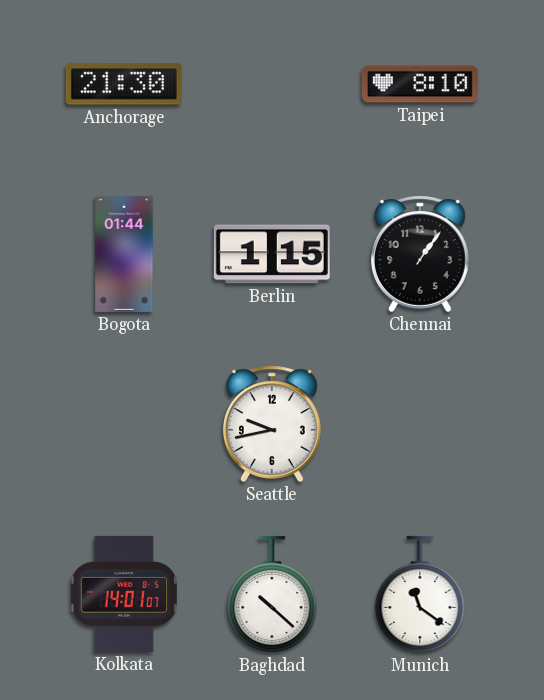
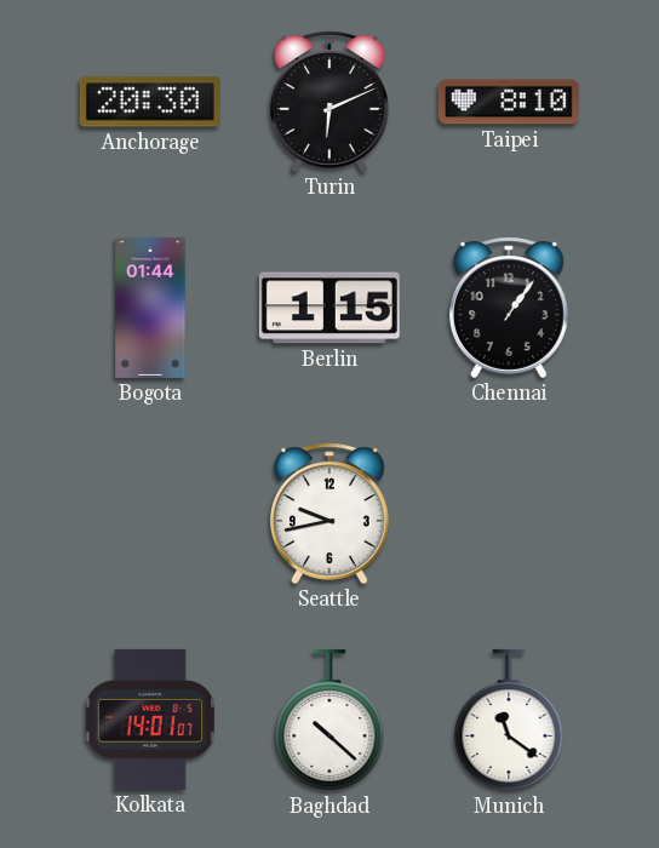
Anchorage: 21:30 -> 20:30
Turin: none -> 6:11
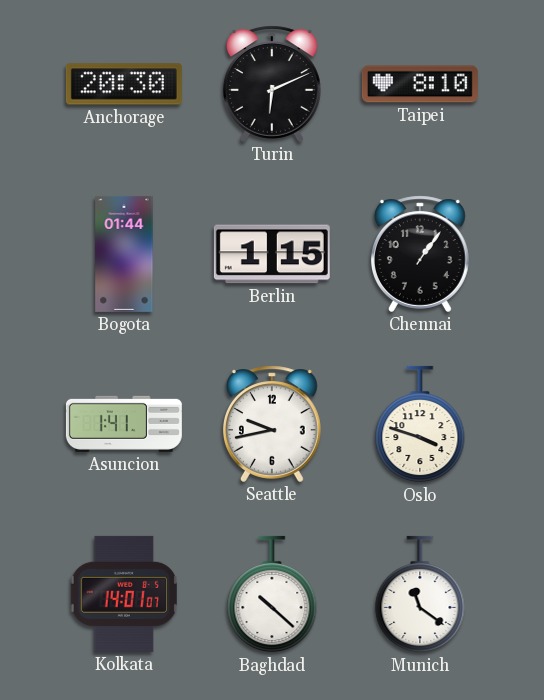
Asuncion: none -> 1:41
Oslo: none -> 3:48
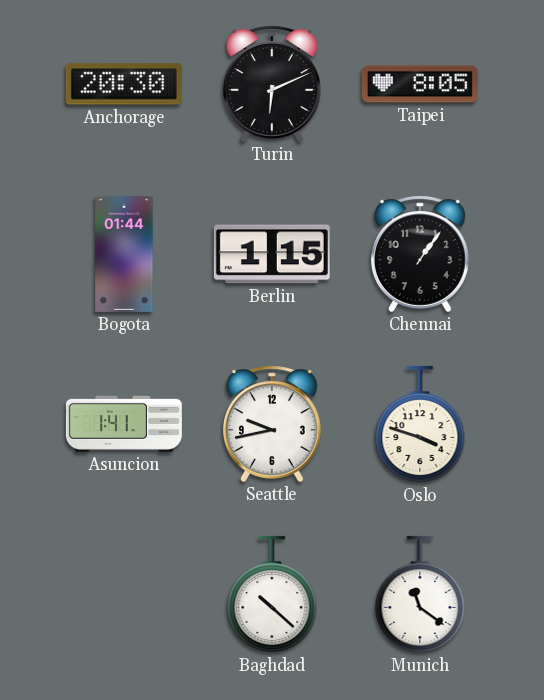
Taipei: 8:10 -> 8:05
Kolkata: 14:01 -> none
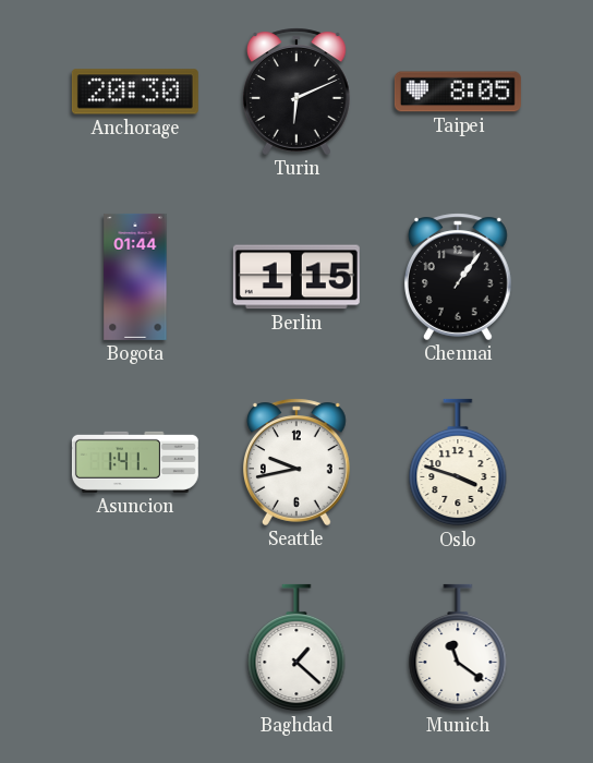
Baghdad: 10:22 -> 1:22
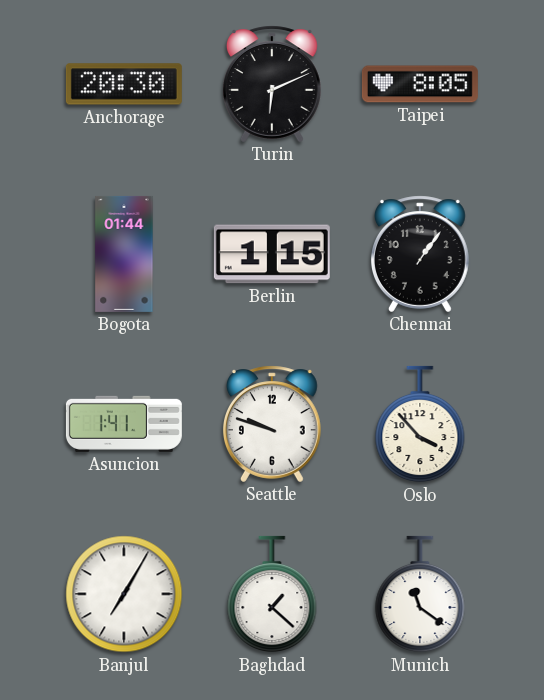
Seattle: 9:43 -> 9:48
Oslo: 3:48 -> 3:53
Banjul: none -> 7:05
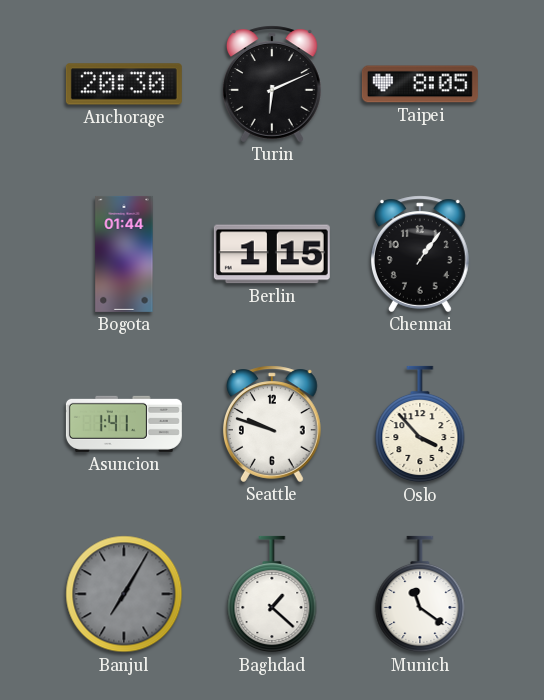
Banjul dial: white -> grey
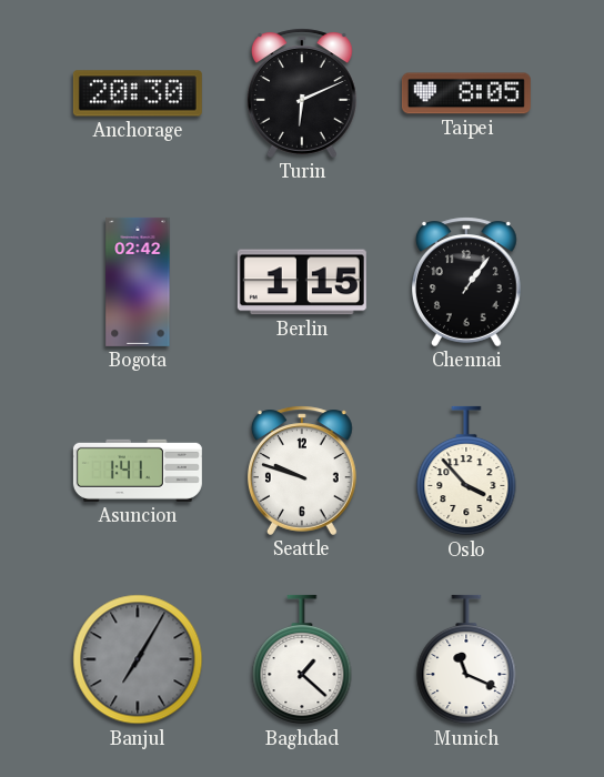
Bogota: 01:44 -> 02:42
Munich: 11:21 -> 11:19
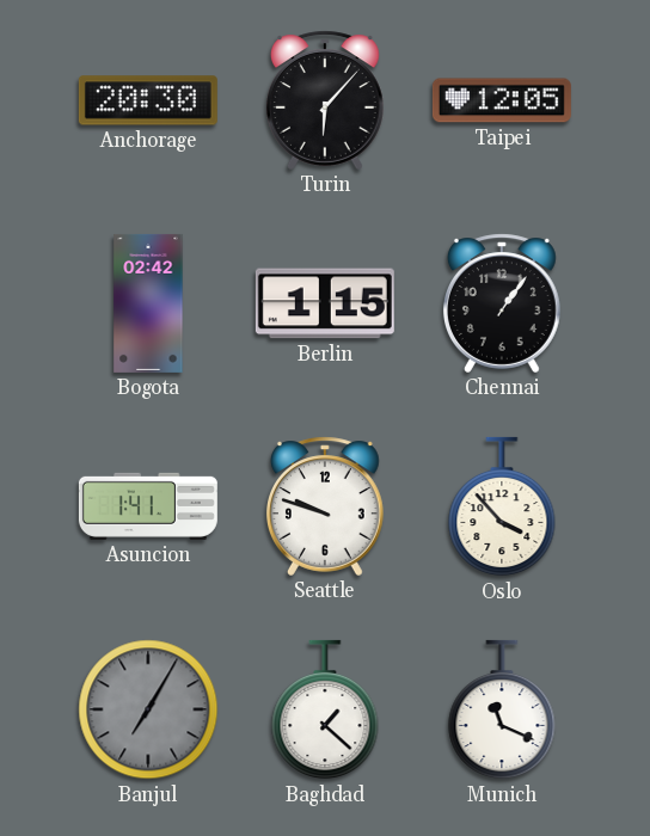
Turin: 6:11 -> 6:07
Taipei: 8:05 -> 12:05
